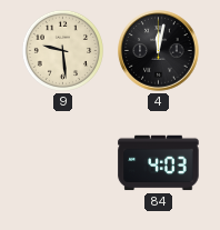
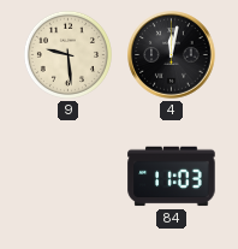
84: 4:03 -> 11:03
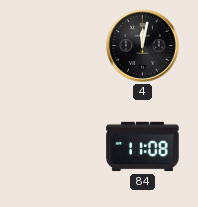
9: 9:29 -> none
84: 11:03 -> 11:08
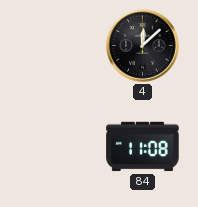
4: 12:02 -> 12:08
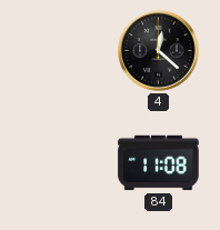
4: 12:08 -> 12:22
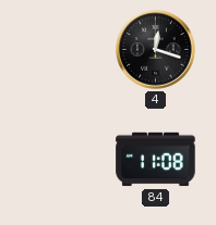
4: 12:22 -> 12:18
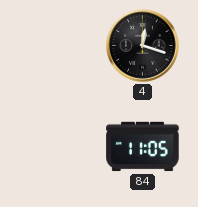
84: 11:08 -> 11:05
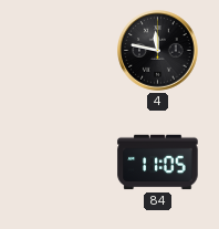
4: 12:18 -> 11:47
